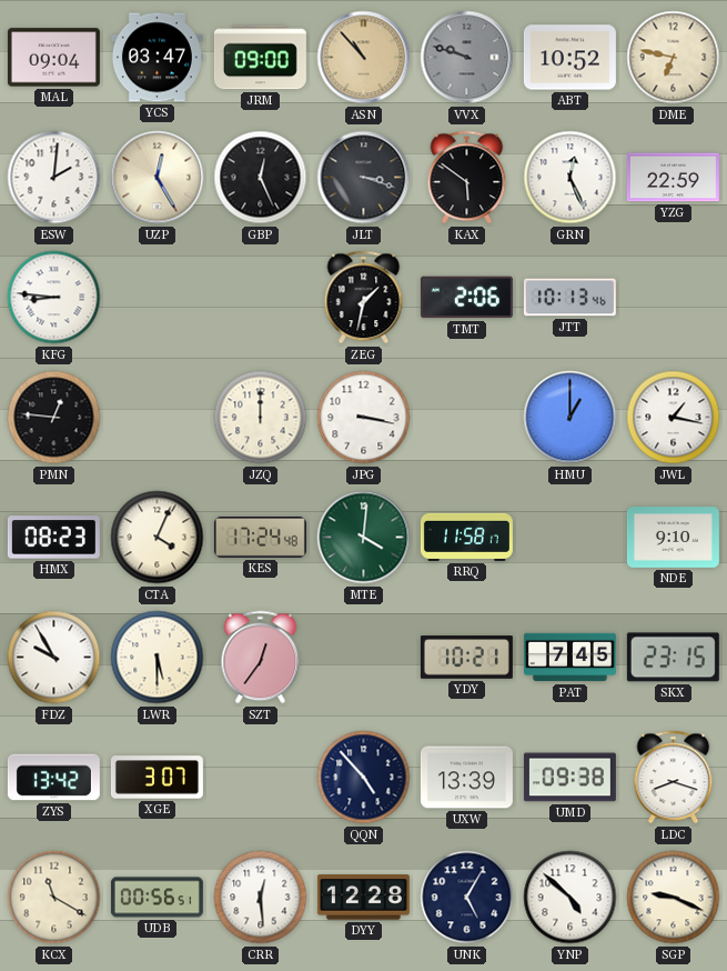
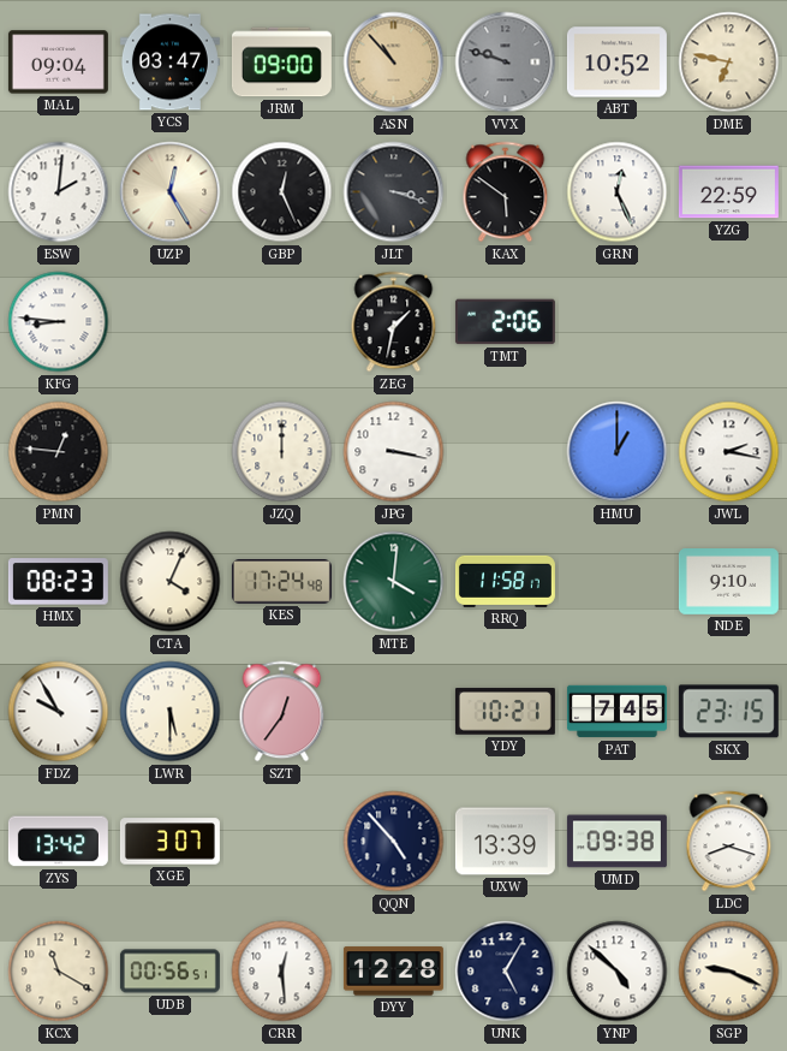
JTT: 10:13 -> none
JWL: 1:17 -> 2:17
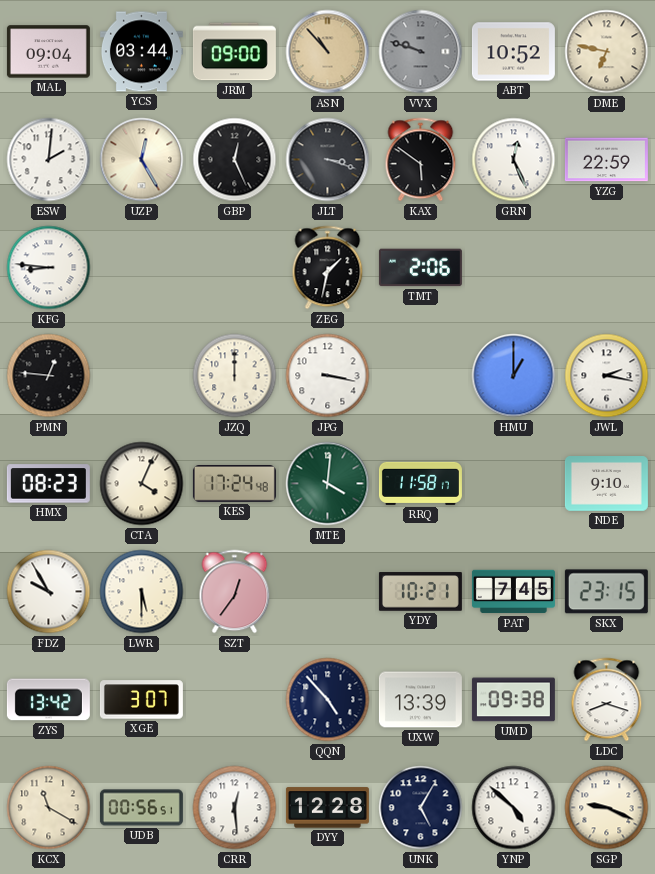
YCS: 03:47 -> 03:44
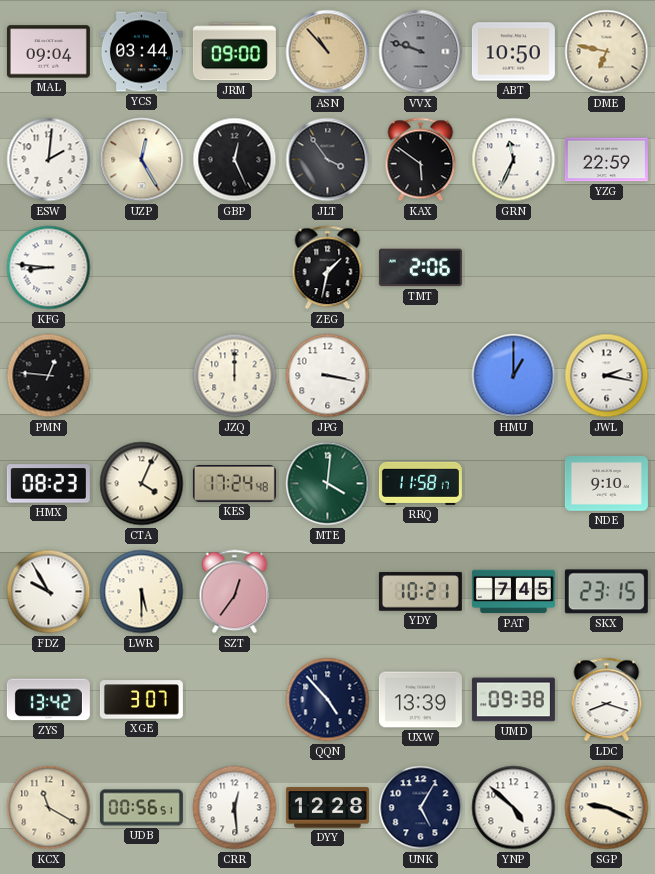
ABT: 10:52 -> 10:50
JLT: 3:18 -> 3:54
GRN: 12:26 -> 11:34
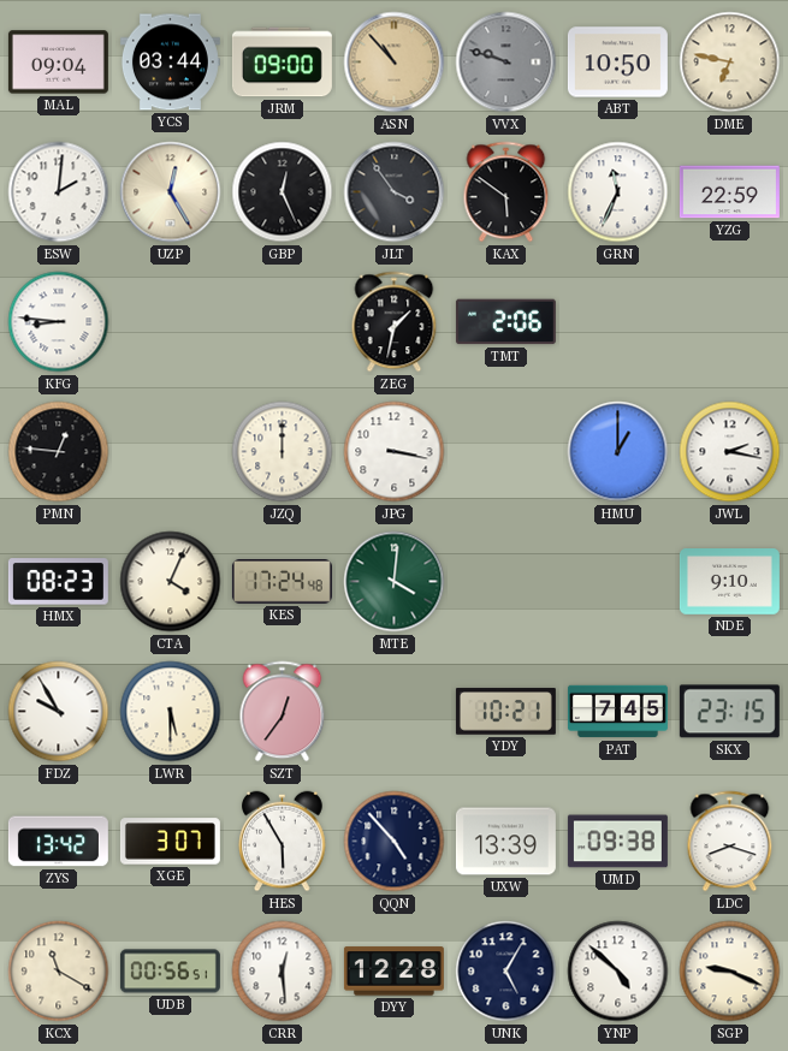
RRQ: 11:58 -> none
HES: none -> 5:55
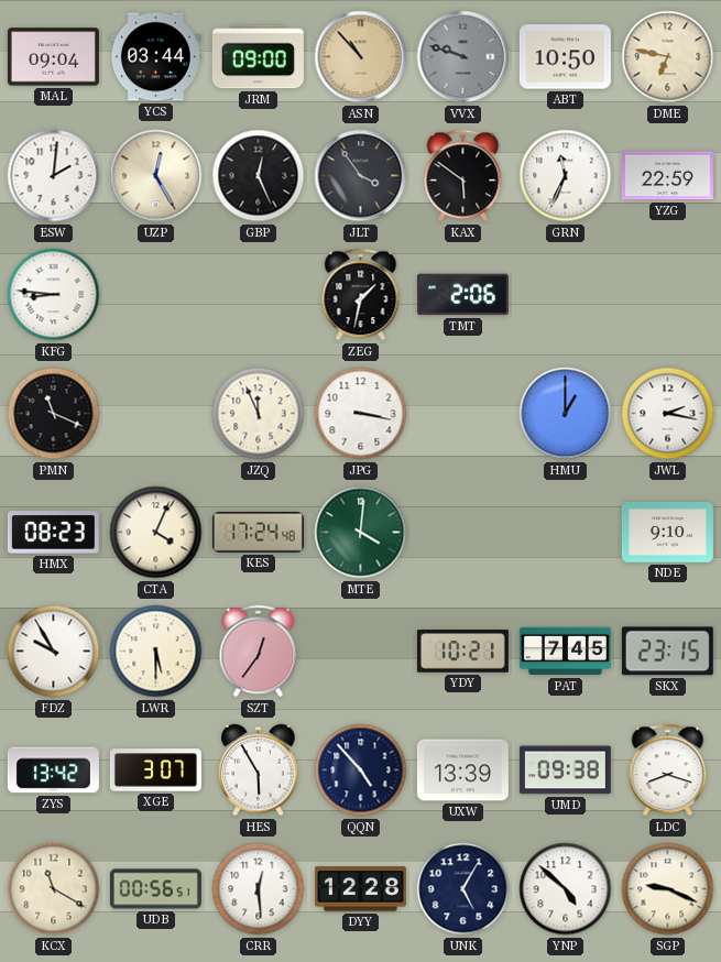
PMN: 12:46 -> 11:19
JZQ: 12:00 -> 11:56
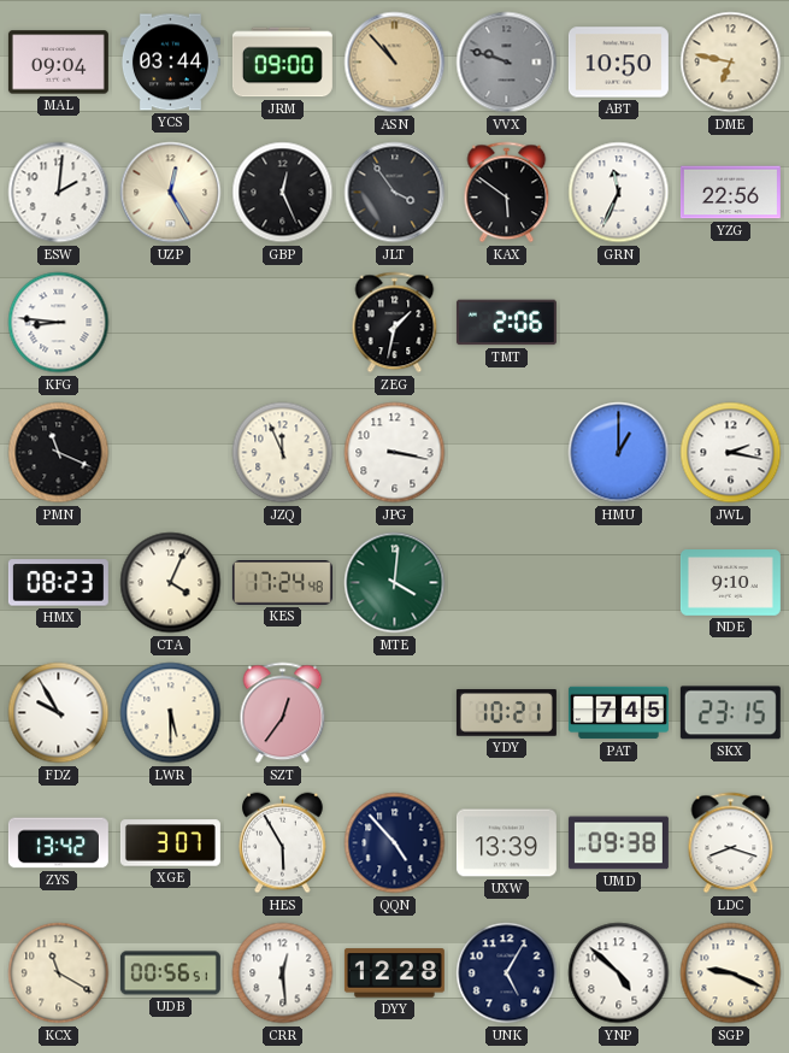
YZG: 22:59 -> 22:56
